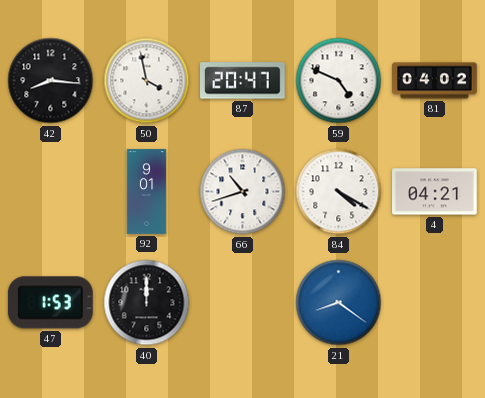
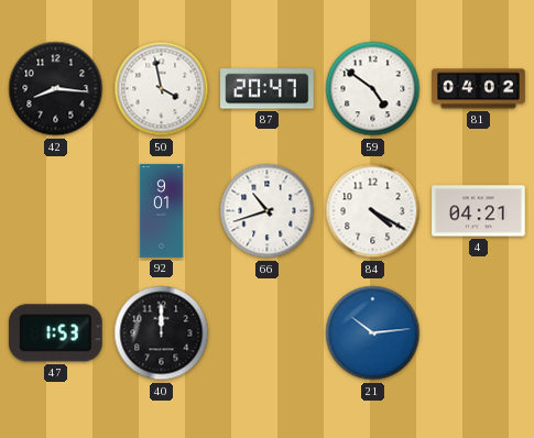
59: 4:49 -> 4:51
21: 8:21 -> 10:14
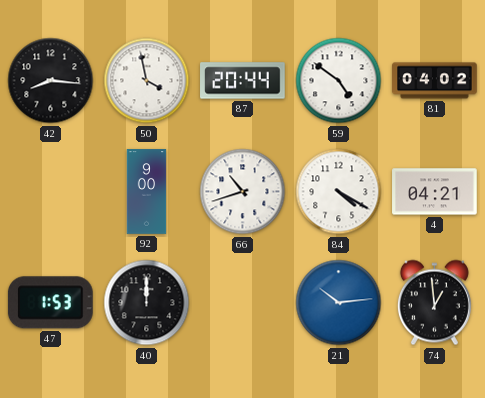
87: 20:47 -> 20:44
92: 9:01 -> 9:00
74: none -> 12:59
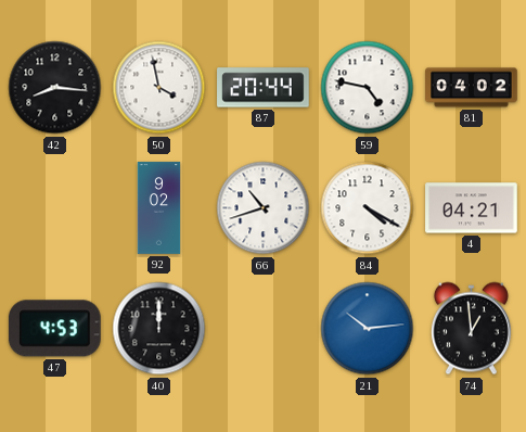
59: 4:51 -> 4:47
92: 9:00 -> 9:02
47: 1:53 -> 4:53
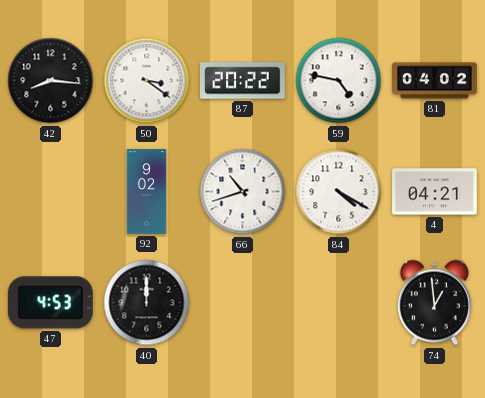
50: 3:58 -> 3:21
87: 20:44 -> 20:22
21: 10:14 -> none
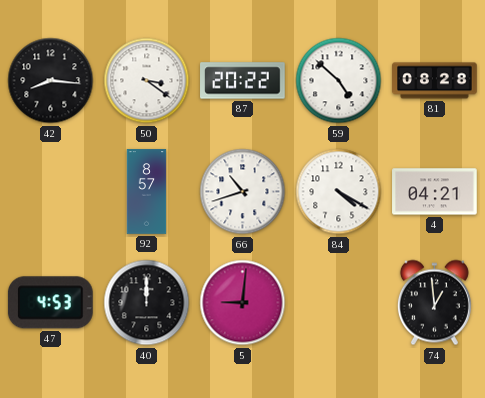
59: 4:47 -> 4:52
81: 04:02 -> 08:28
92: 9:02 -> 8:57
5: none -> 9:01
